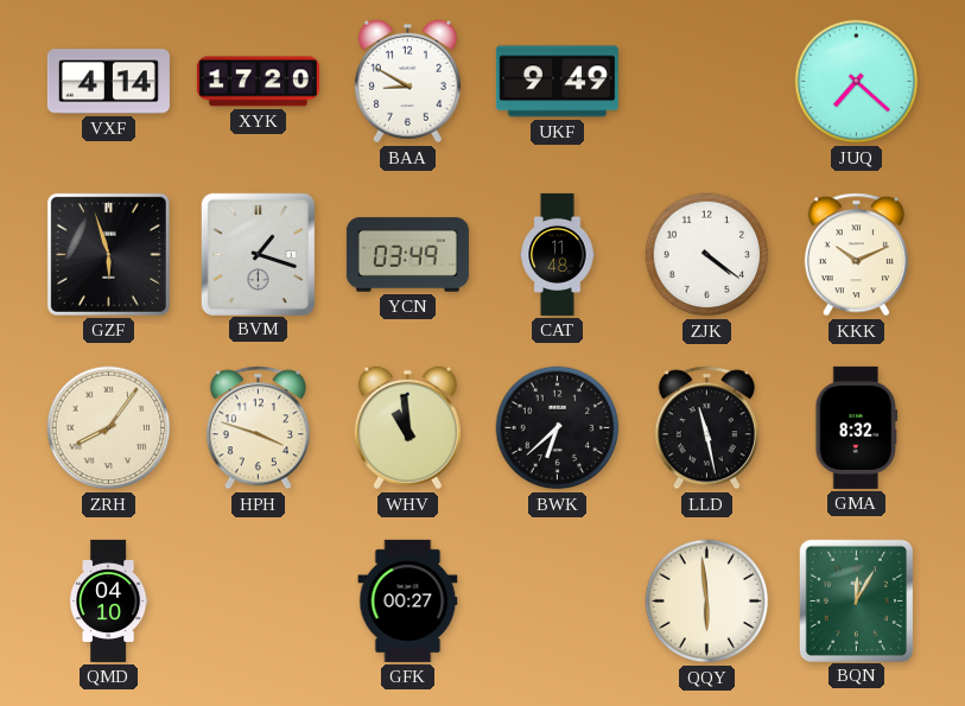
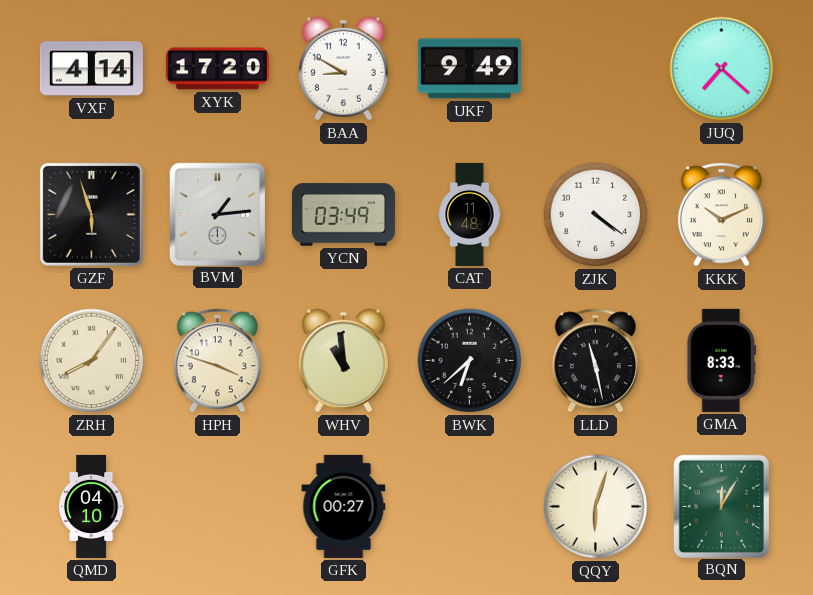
BVM: 1:18 -> 1:14
GMA: 8:32 -> 8:33
QQY: 5:59 -> 6:03
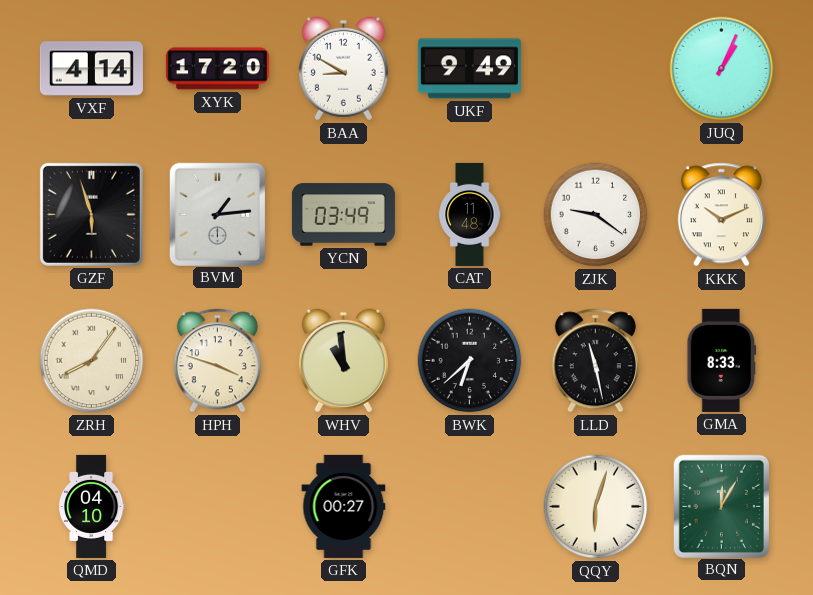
JUQ: 7:22 -> 1:04
ZJK: 4:21 -> 9:21
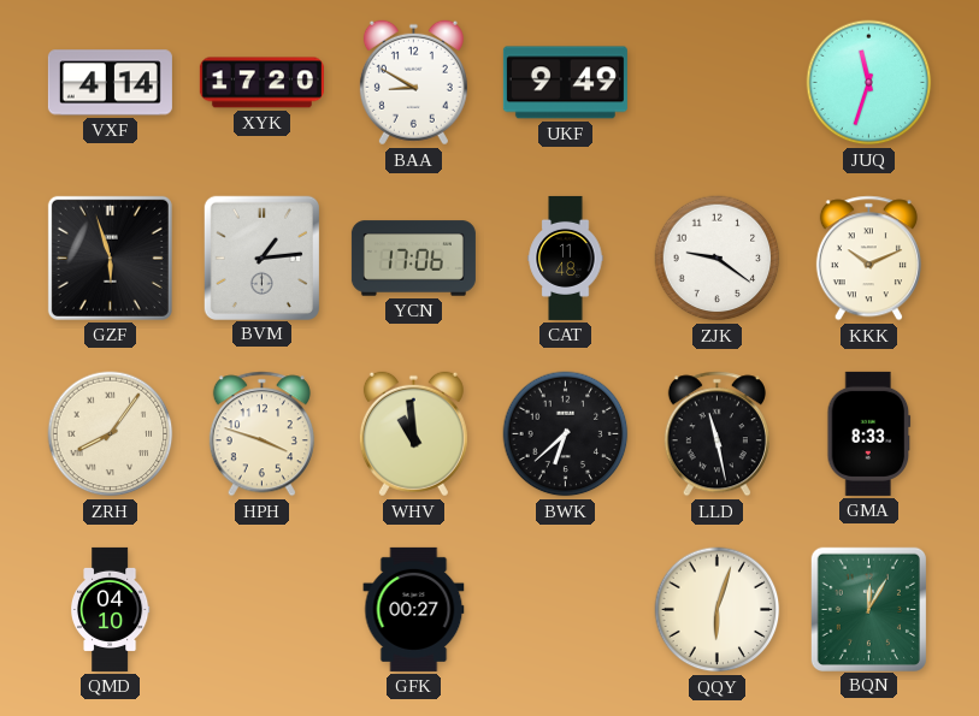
JUQ: 1:04 -> 11:33
YCN: 03:49 -> 17:06
